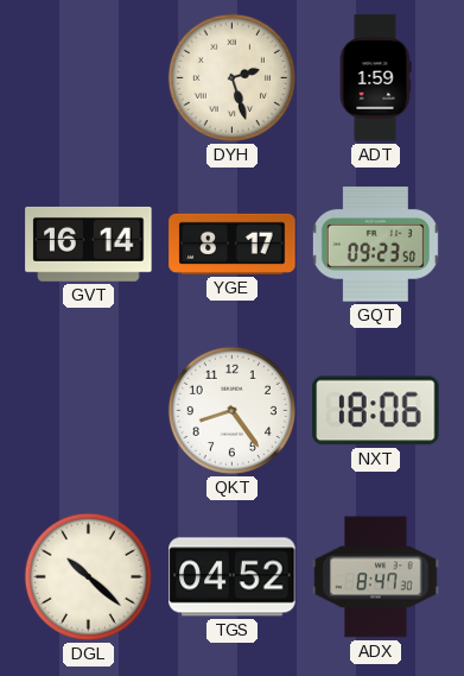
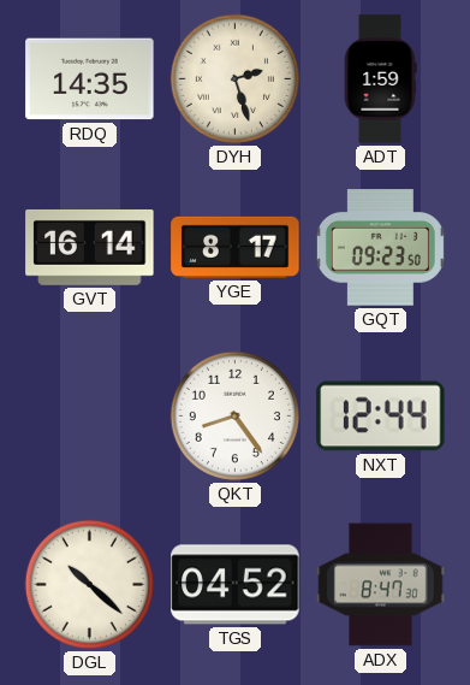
RDQ: none -> 14:35
NXT: 18:06 -> 12:44
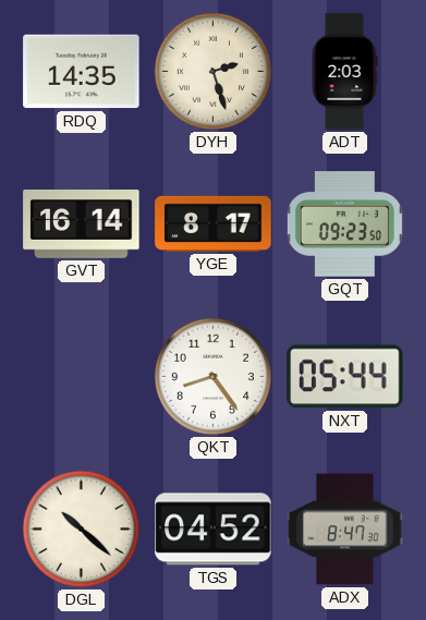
ADT: 1:59 -> 2:03
NXT: 12:44 -> 05:44
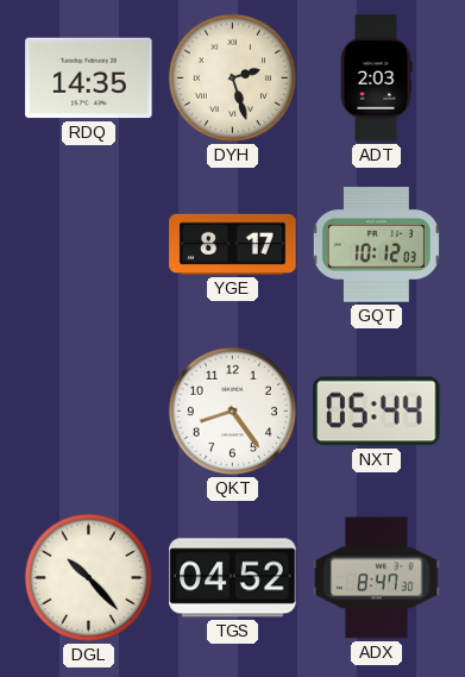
GVT: 16:14 -> none
GQT: 09:23 -> 10:12
DGL: 10:22 -> 10:23
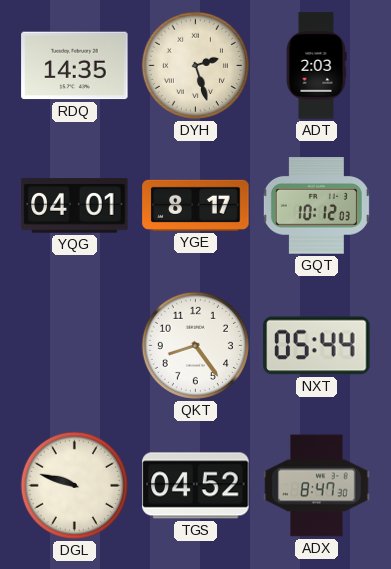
YQG: none -> 04:01
DGL: 10:23 -> 9:48
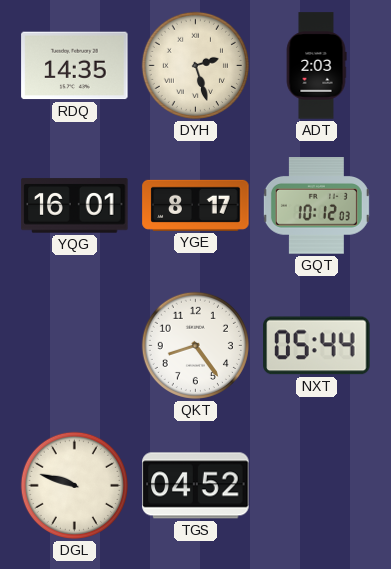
YQG: 04:01 -> 16:01
ADX: 8:47 -> none
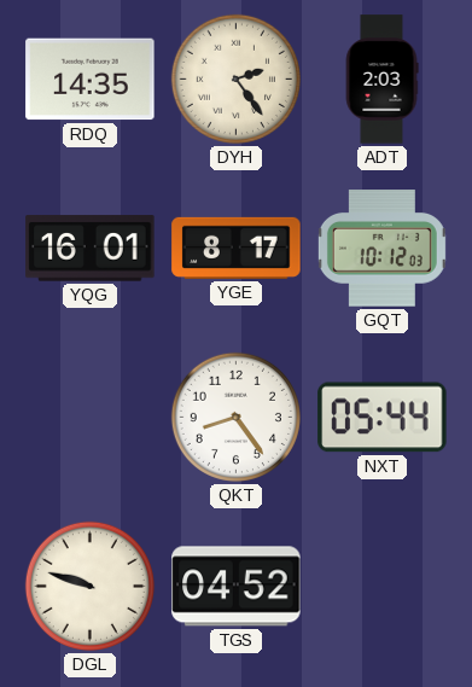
DYH: 2:27 -> 2:24
